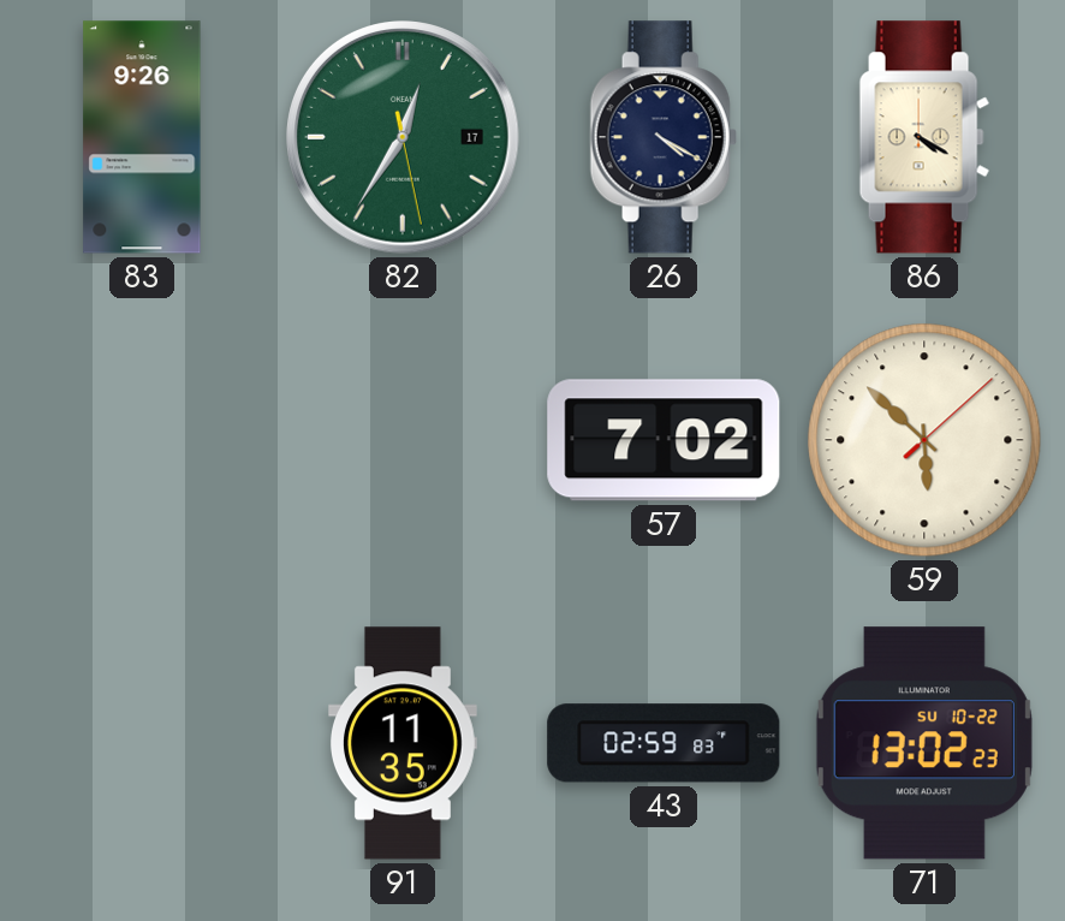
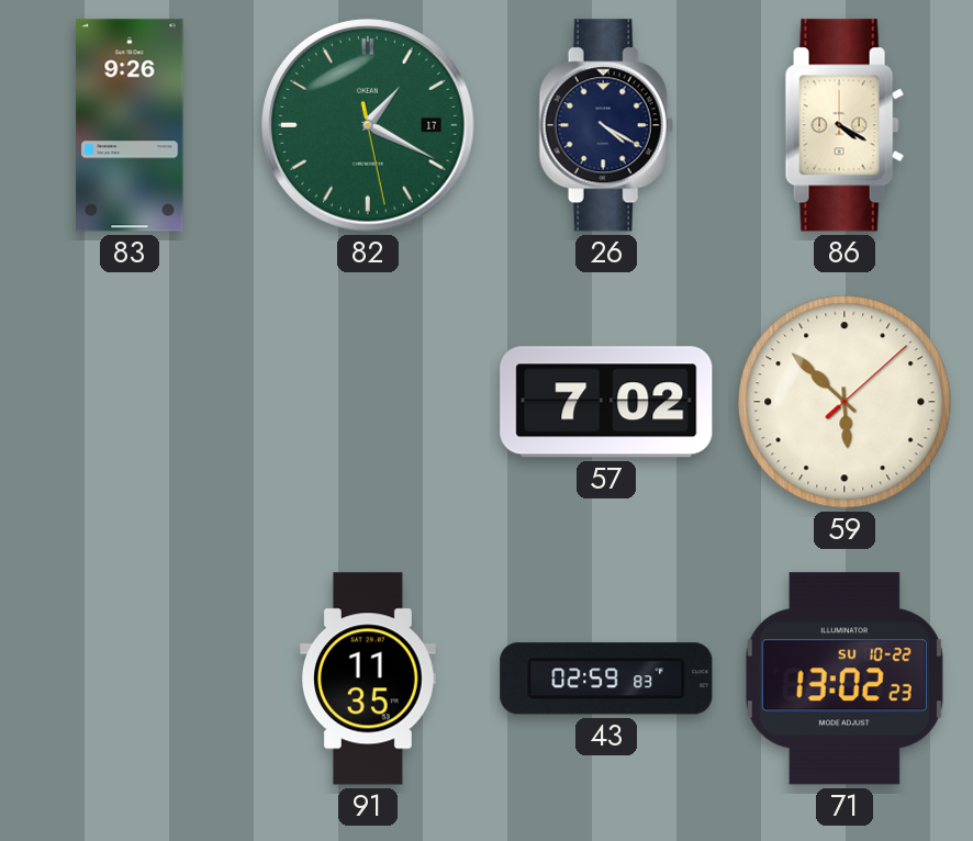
82: 12:35 -> 1:19
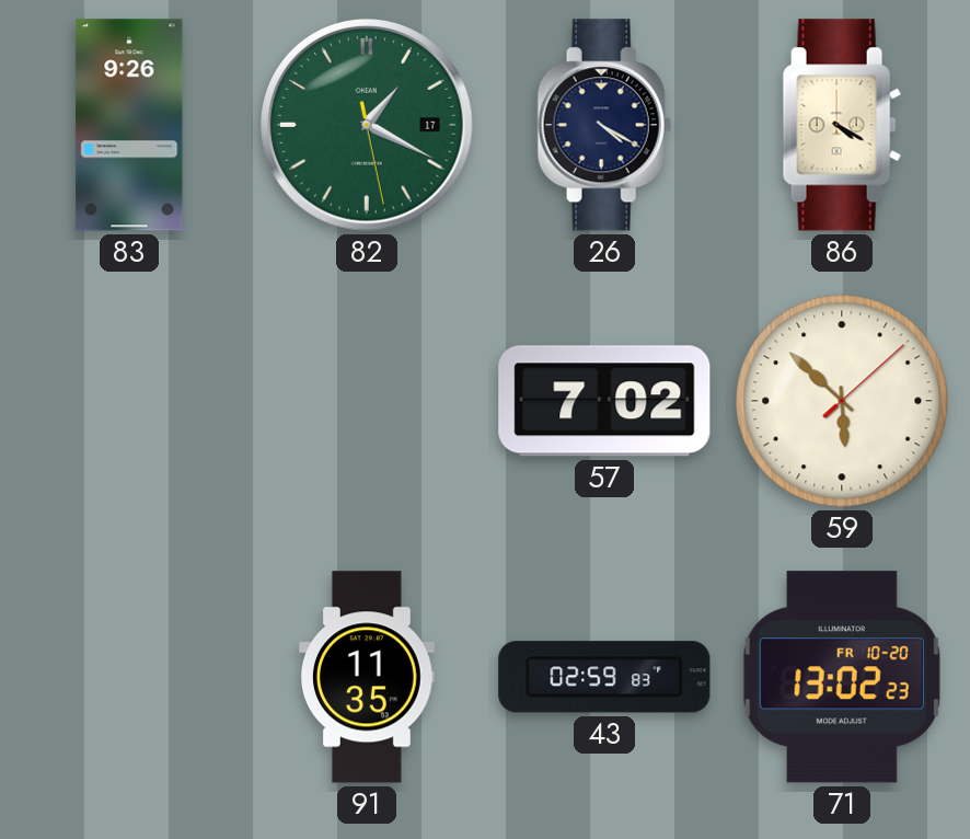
71 date: SU 10-22 -> FR 10-20
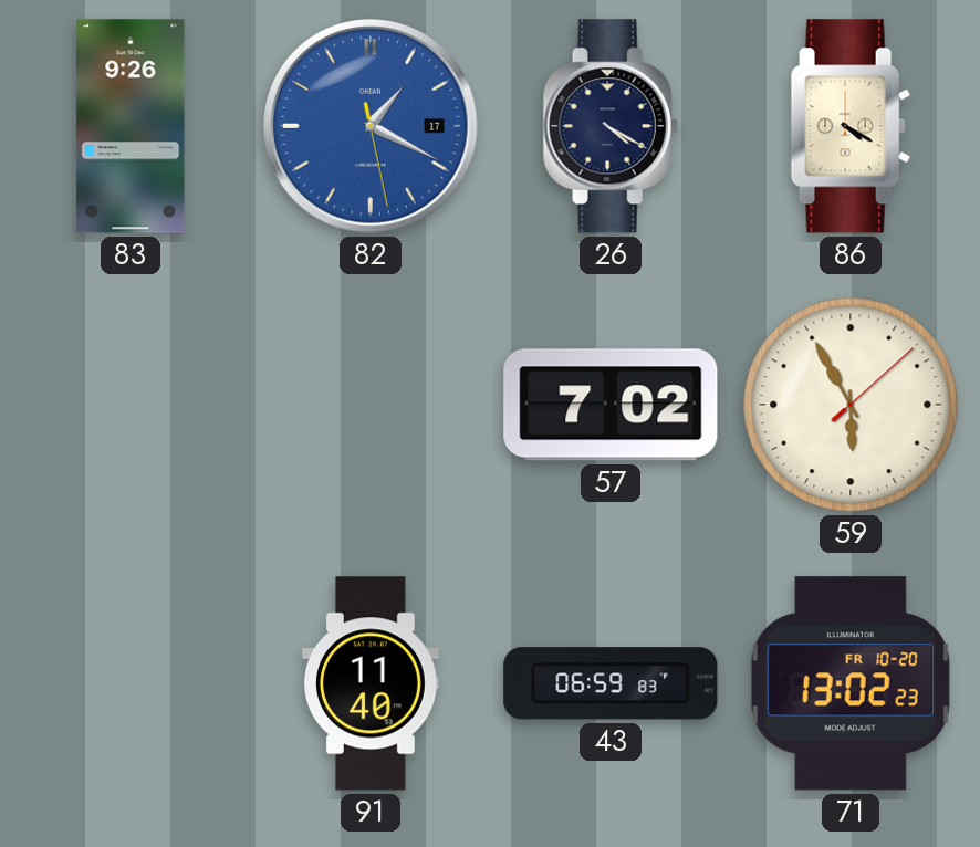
82 dial: green -> blue
59: 5:52 -> 5:55
91: 11:35 -> 11:40
43: 02:59 -> 06:59
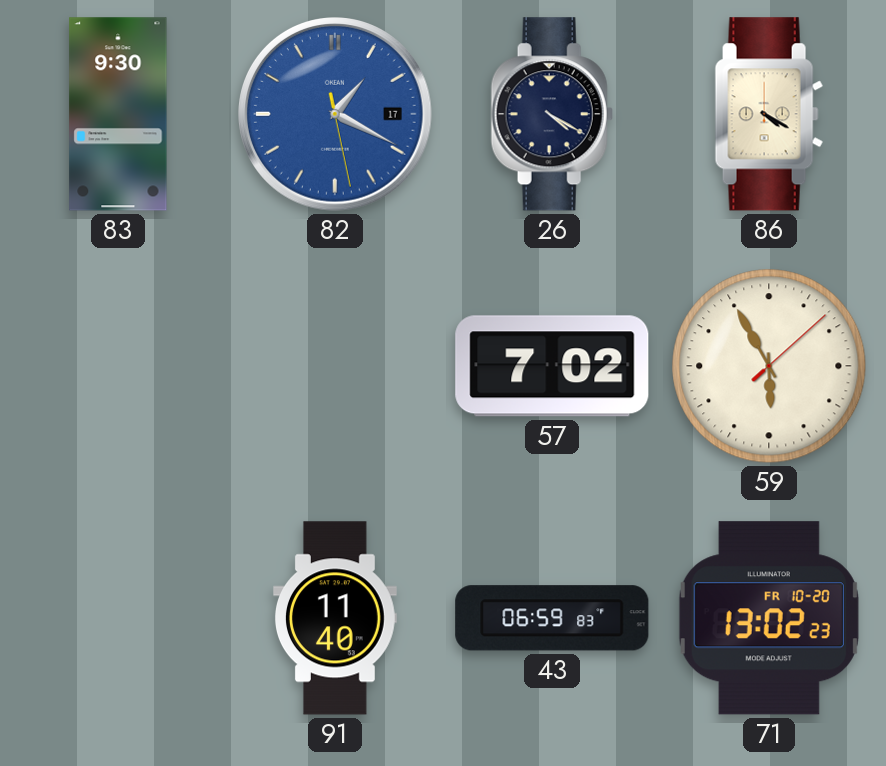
83: 9:26 -> 9:30
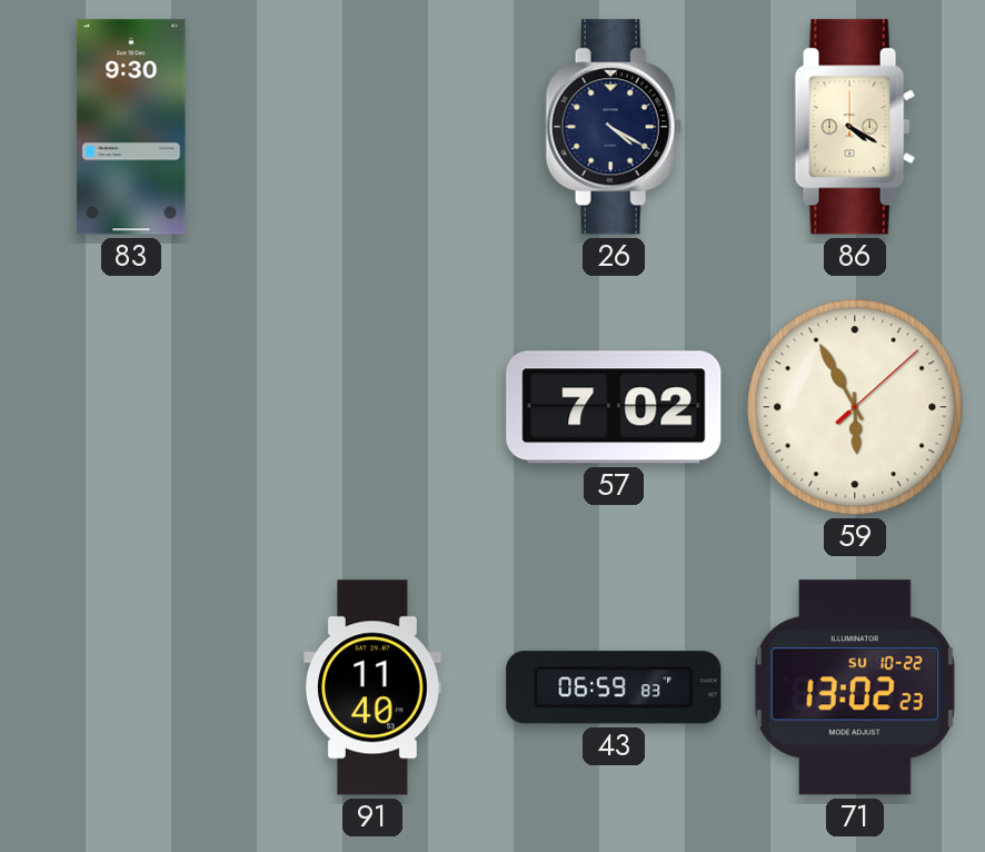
82: 1:19 -> none
71 date: FR 10-20 -> SU 10-22
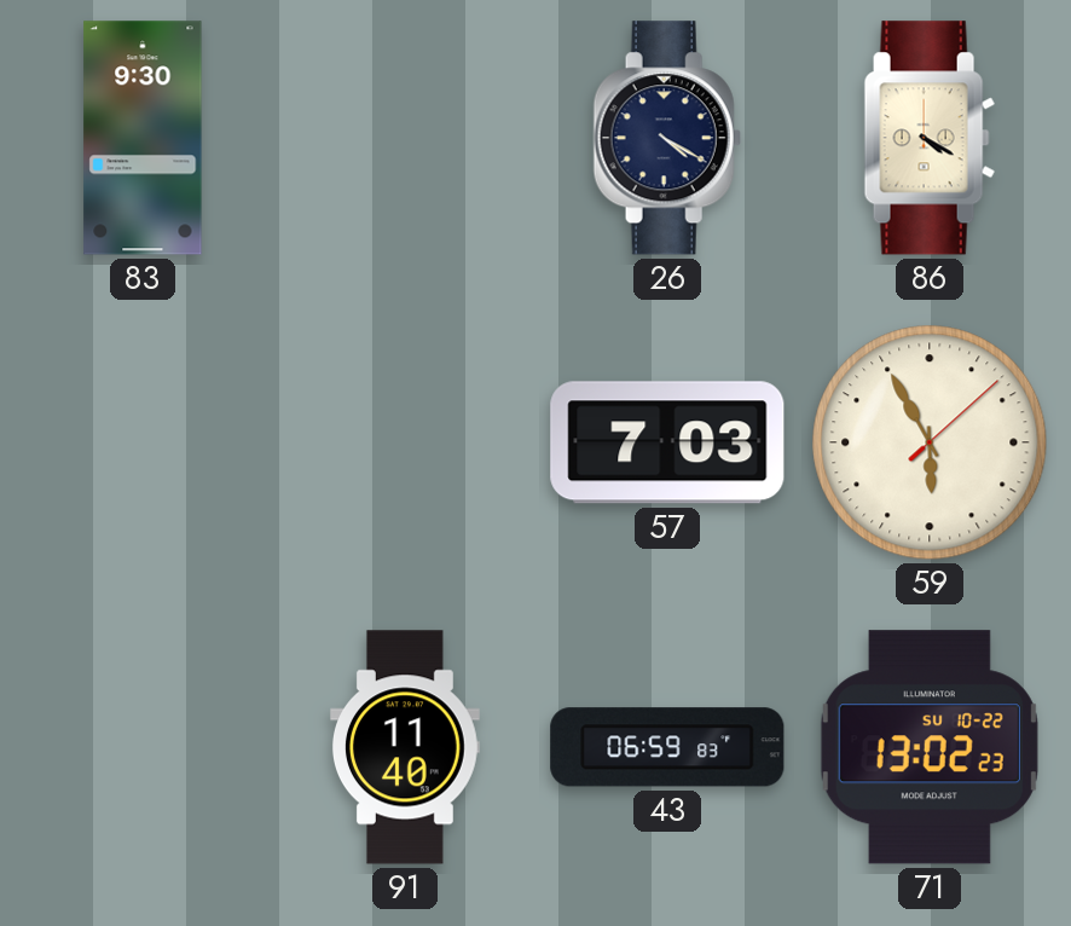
57: 7:02 -> 7:03
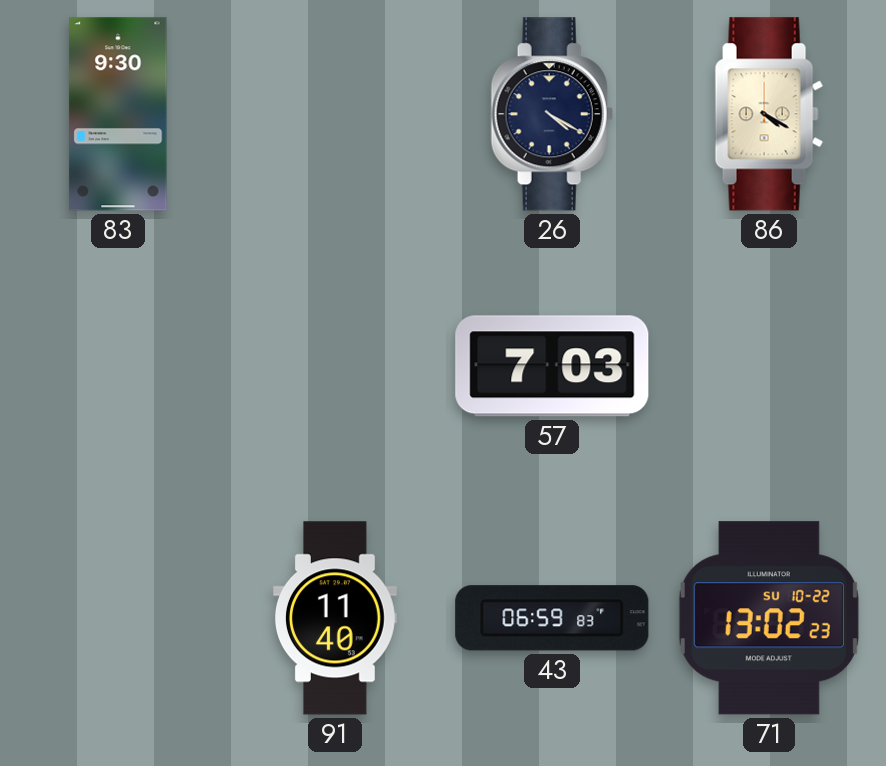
59: 5:55 -> none
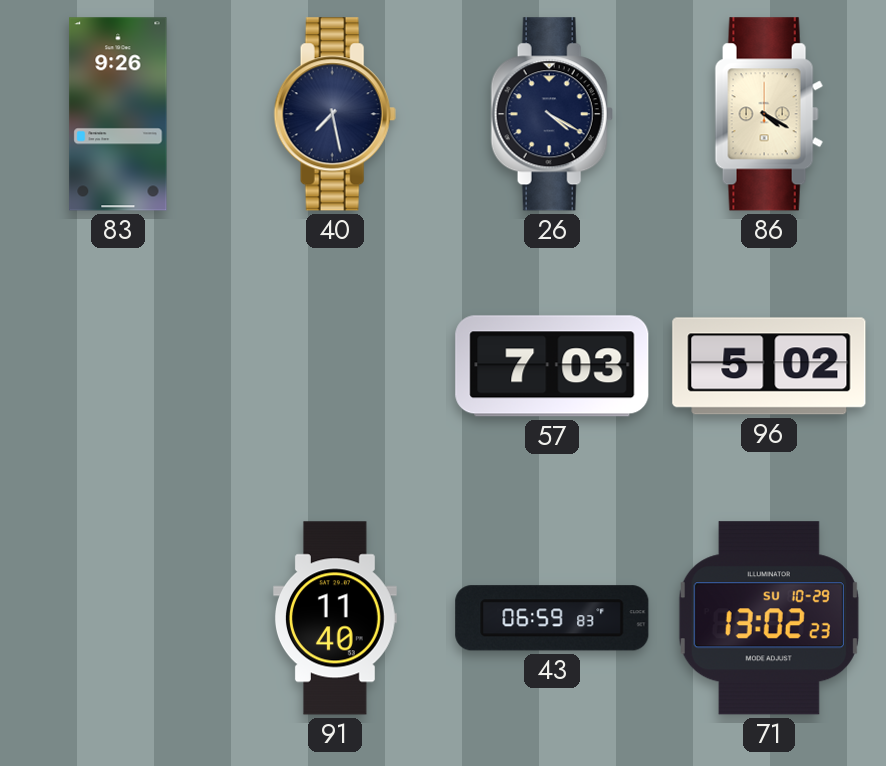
83: 9:30 -> 9:26
40: none -> 7:28
96: none -> 5:02
71 date: SU 10-22 -> SU 10-29
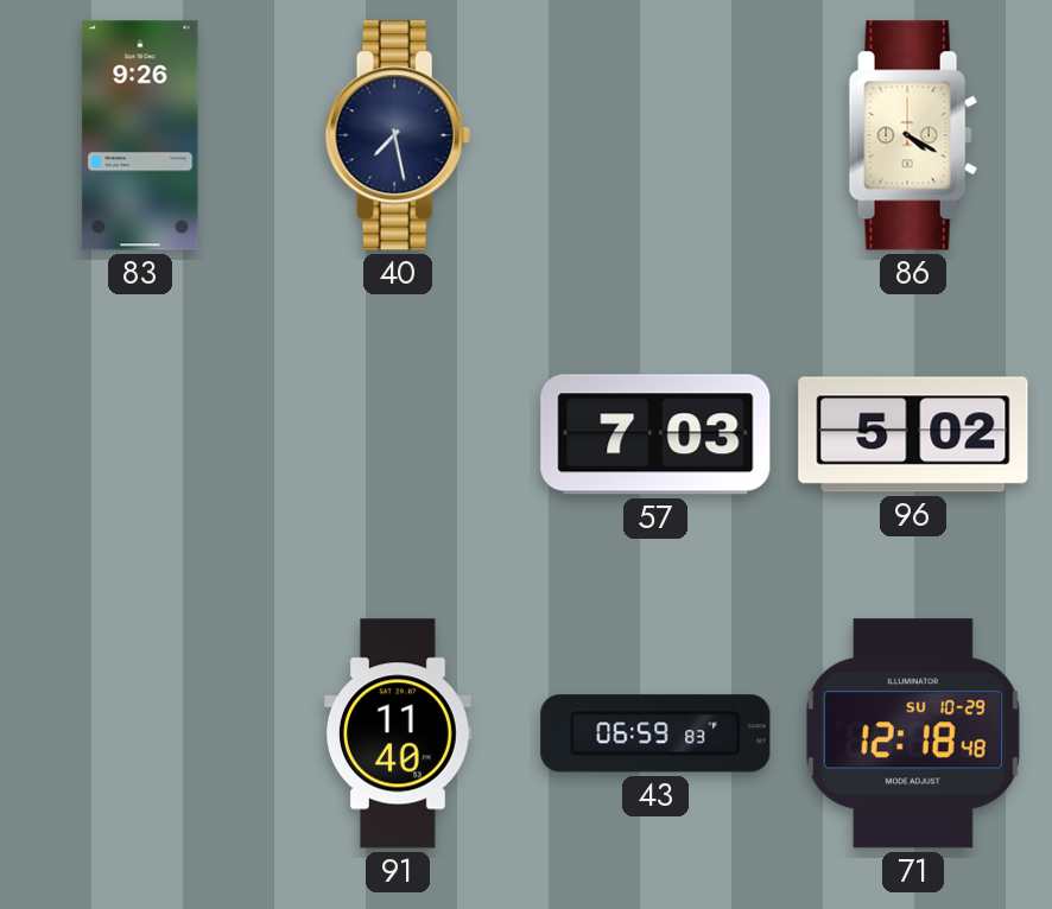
26: 4:20 -> none
71: 13:02 -> 12:18
